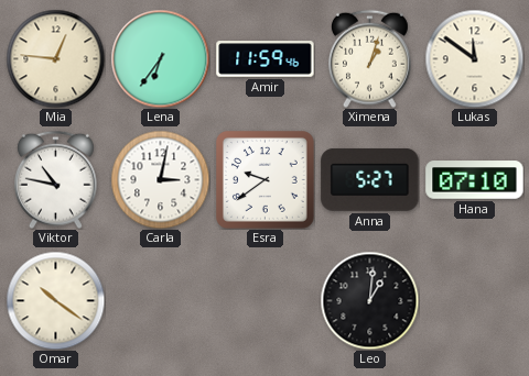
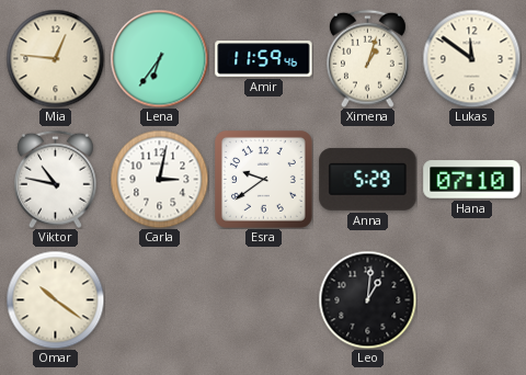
Anna: 5:27 -> 5:29
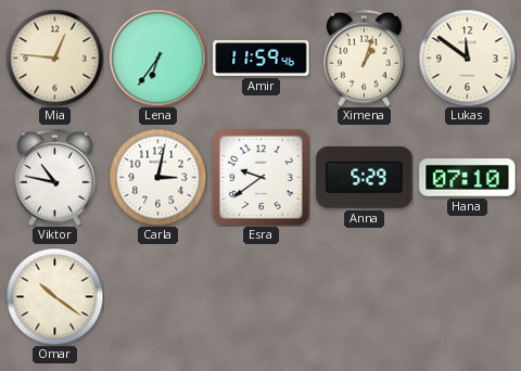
Leo: 1:01 -> none
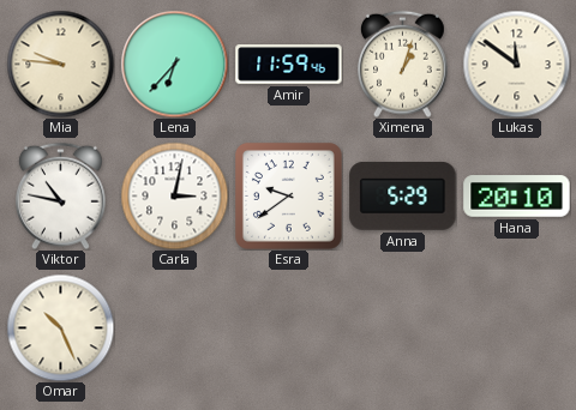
Mia: 12:46 -> 9:46
Lena: 6:36 -> 6:37
Hana: 07:10 -> 20:10
Omar: 10:21 -> 10:26
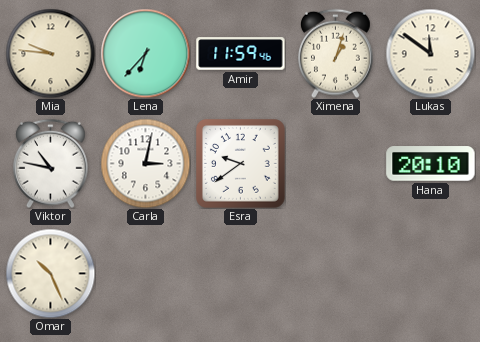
Anna: 5:29 -> none
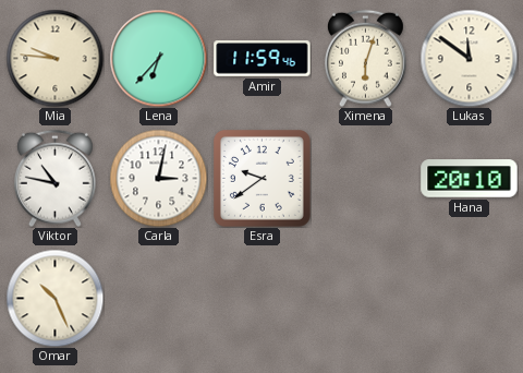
Ximena: 1:03 -> 6:03
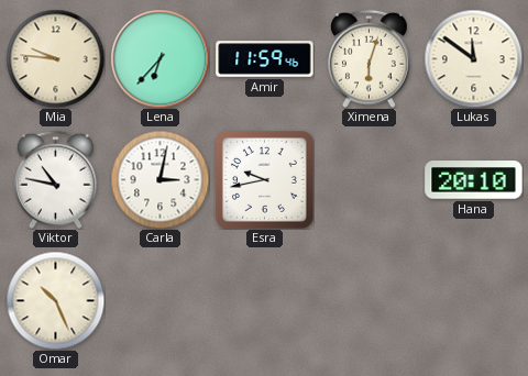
Esra: 9:39 -> 9:43
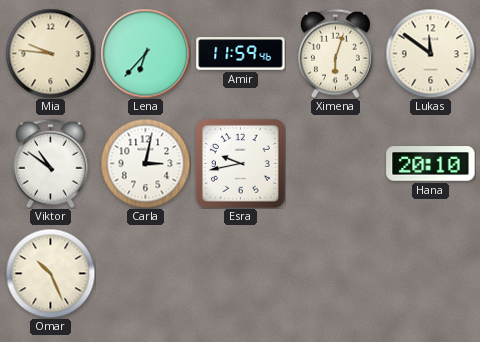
Viktor: 10:47 -> 10:51
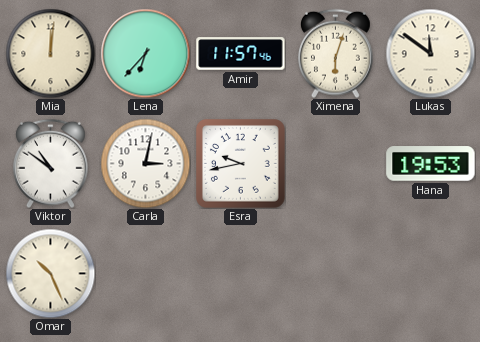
Mia: 9:46 -> 12:01
Amir: 11:59 -> 11:57
Hana: 20:10 -> 19:53
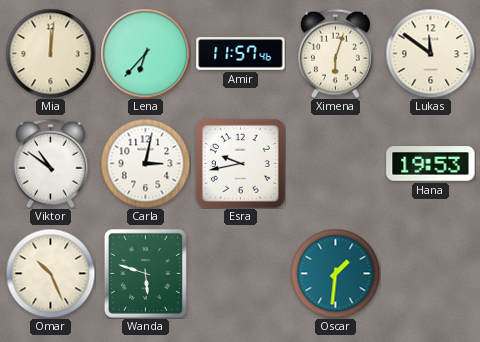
Wanda: none -> 5:48
Oscar: none -> 1:31
